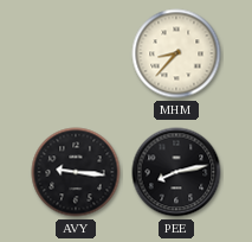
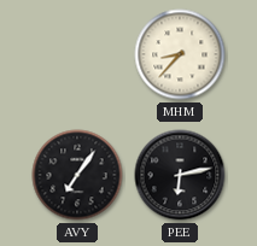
AVY: 9:16 -> 7:06
PEE: 8:13 -> 6:13
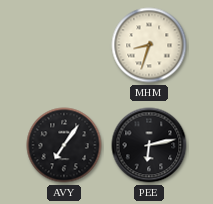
MHM: 8:37 -> 8:33
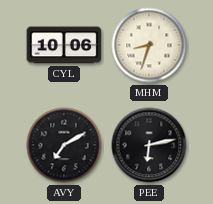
CYL: none -> 10:06
AVY: 7:06 -> 7:10
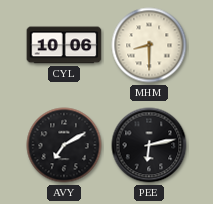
MHM: 8:33 -> 8:30
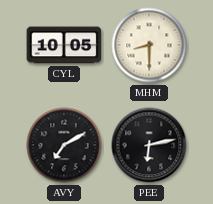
CYL: 10:06 -> 10:05
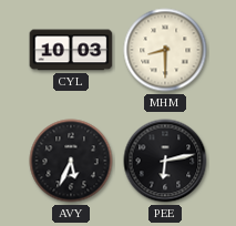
CYL: 10:05 -> 10:03
AVY: 7:10 -> 5:34
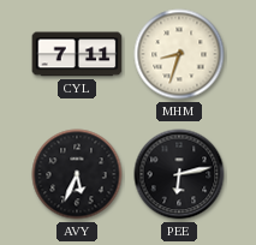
CYL: 10:03 -> 7:11
MHM: 8:30 -> 8:33
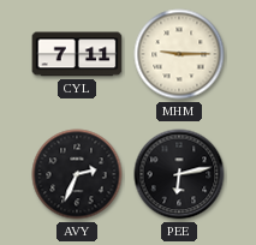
MHM: 8:33 -> 9:15
AVY: 5:34 -> 2:34
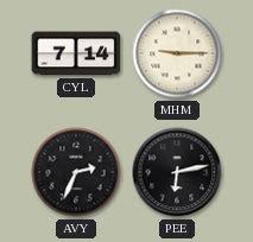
CYL: 7:11 -> 7:14
